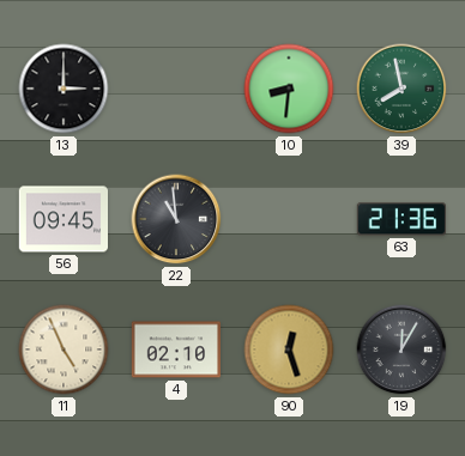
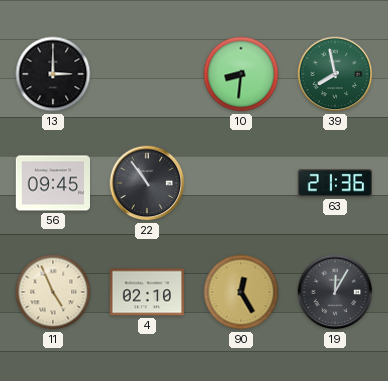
22: 10:59 -> 10:54
90: 12:27 -> 12:25
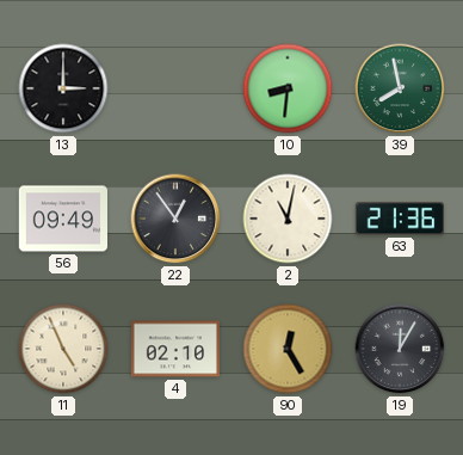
56: 09:45 -> 09:49
22: 10:54 -> 12:54
2: none -> 11:02
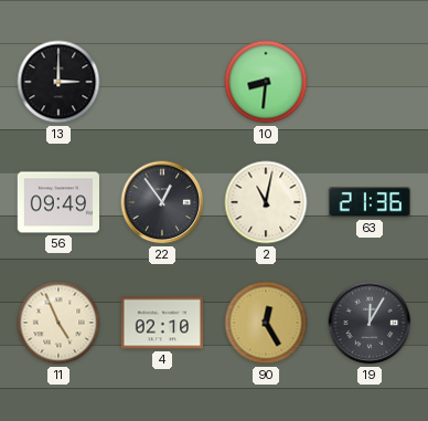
39: 7:58 -> none
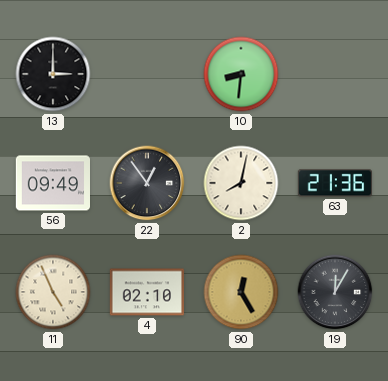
2: 11:02 -> 8:02
